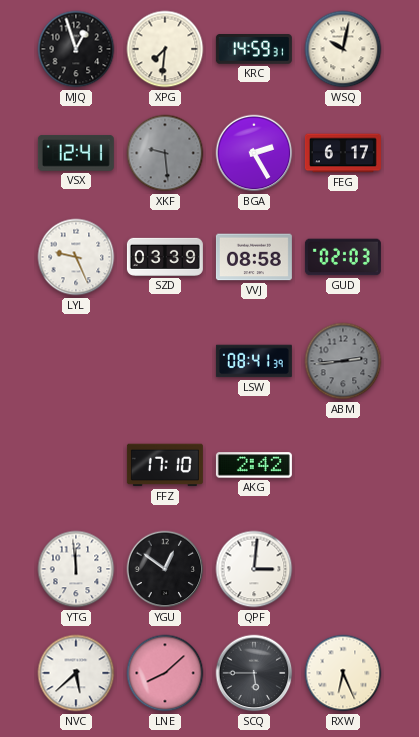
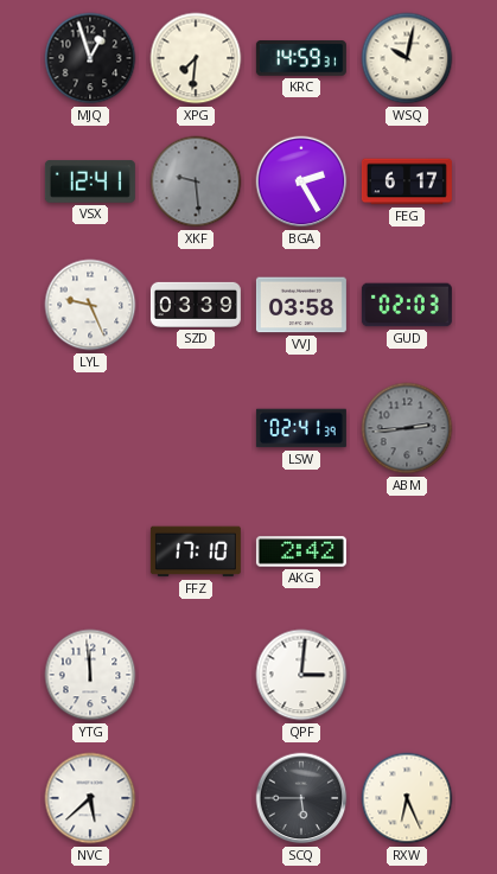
VVJ: 08:58 -> 03:58
LSW: 08:41 -> 02:41
YGU: 12:51 -> none
LNE: 8:08 -> none
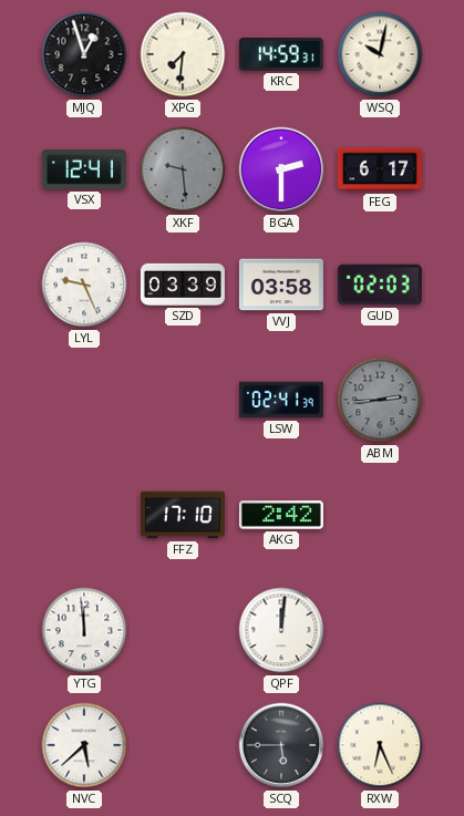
BGA: 2:25 -> 2:30
QPF: 3:01 -> 12:01
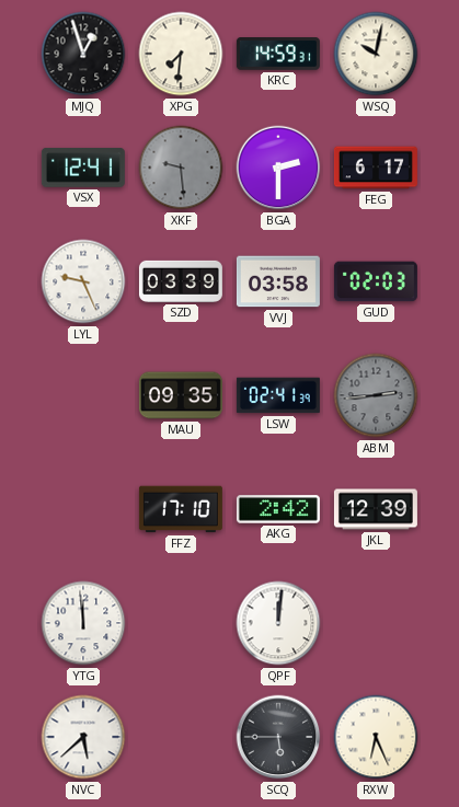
MAU: none -> 09:35
JKL: none -> 12:39
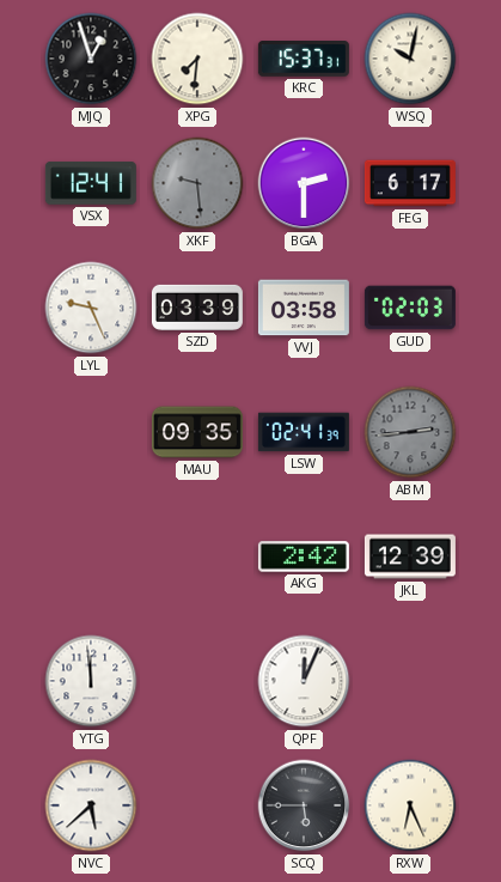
KRC: 14:59 -> 15:37
FFZ: 17:10 -> none
QPF: 12:01 -> 12:04
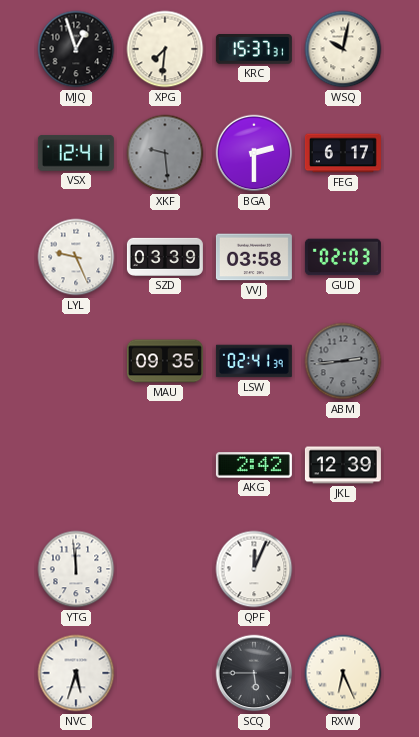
NVC: 5:38 -> 5:33
